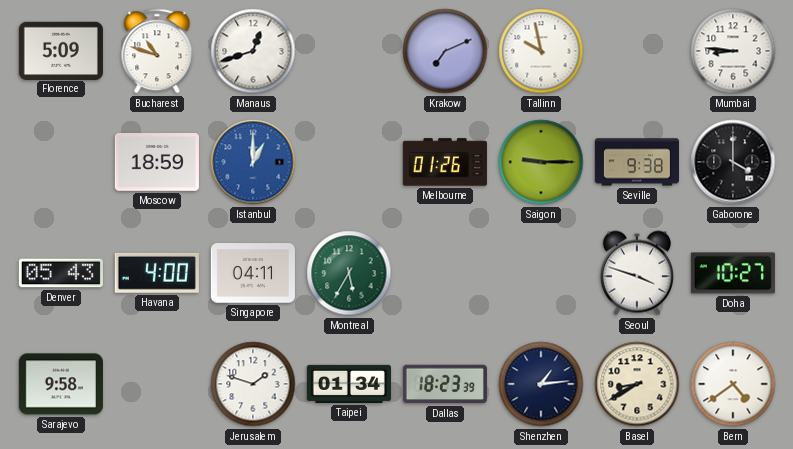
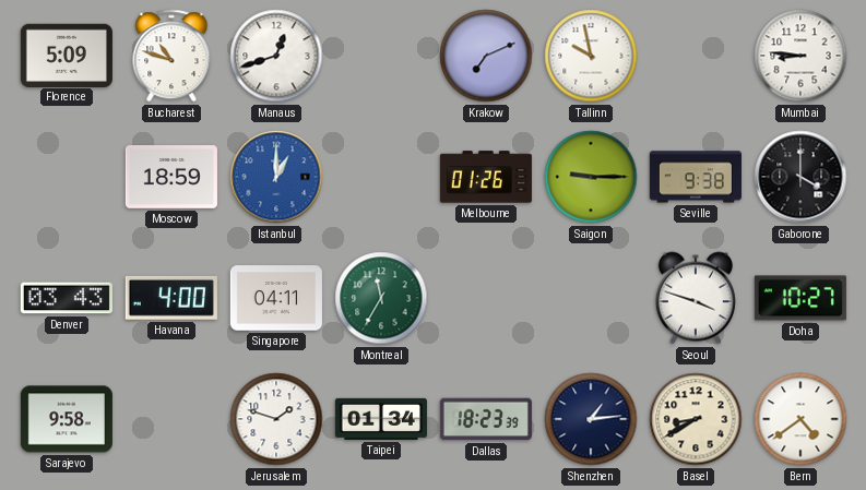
Denver: 05:43 -> 03:43
Montreal: 5:35 -> 11:35
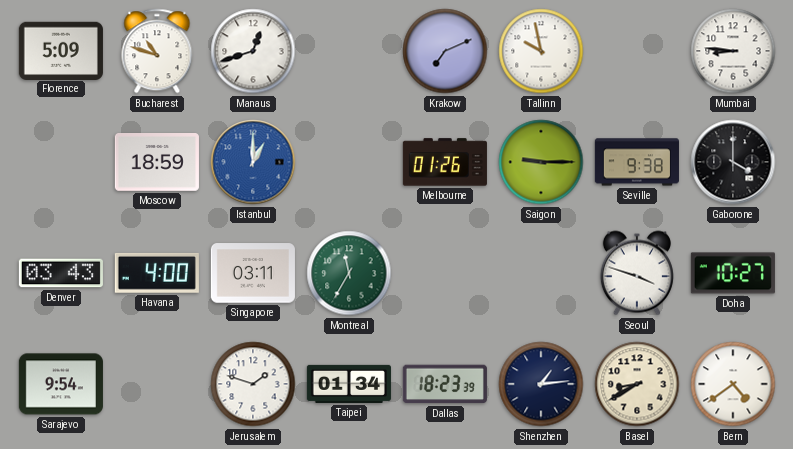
Singapore: 04:11 -> 03:11
Sarajevo: 9:58 -> 9:54
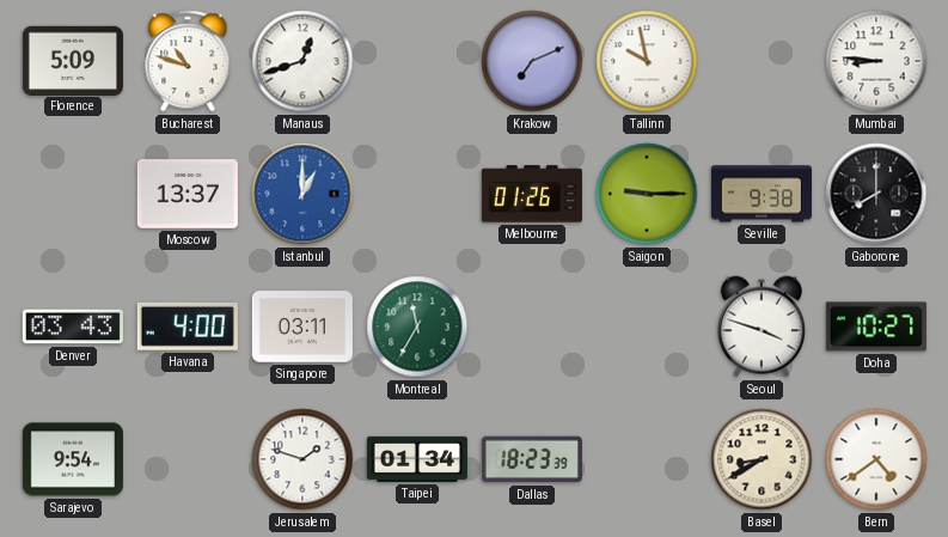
Moscow: 18:59 -> 13:37
Gaborone: 4:00 -> 8:00
Shenzhen: 1:14 -> none
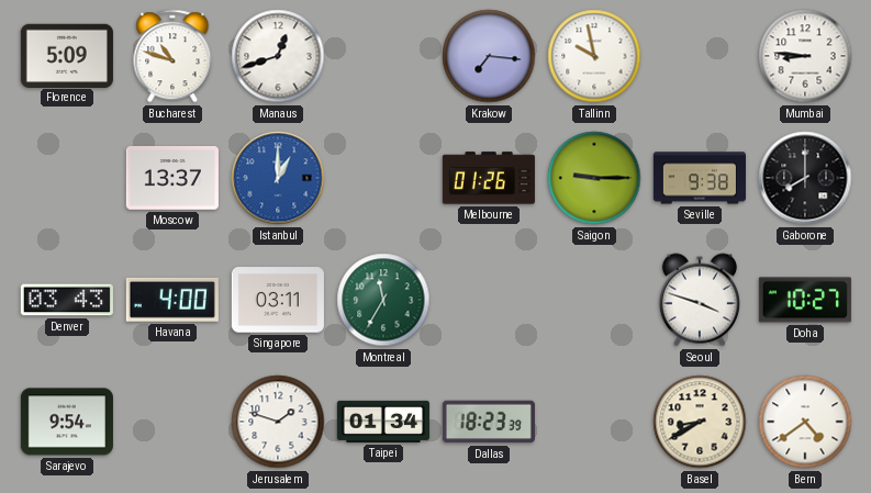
Krakow: 7:11 -> 7:16
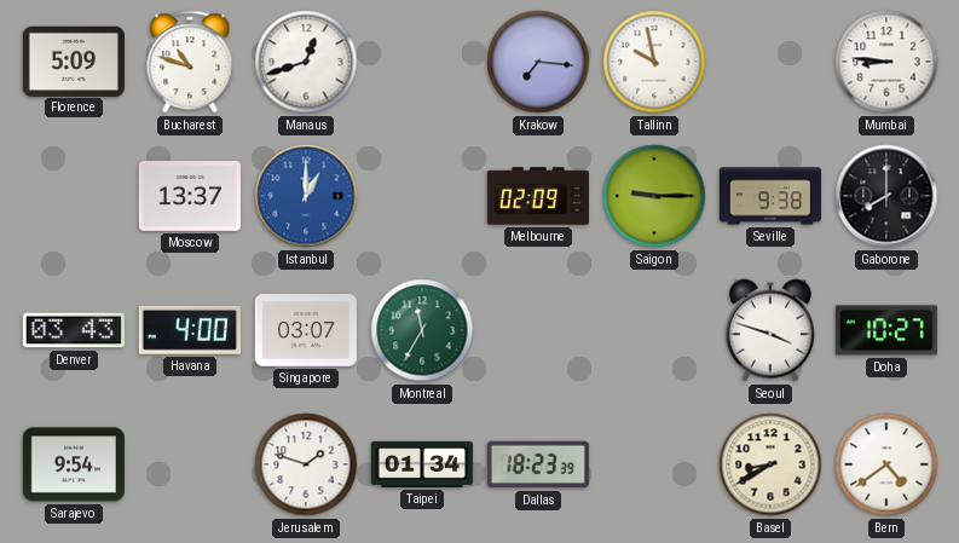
Melbourne: 01:26 -> 02:09
Singapore: 03:11 -> 03:07
